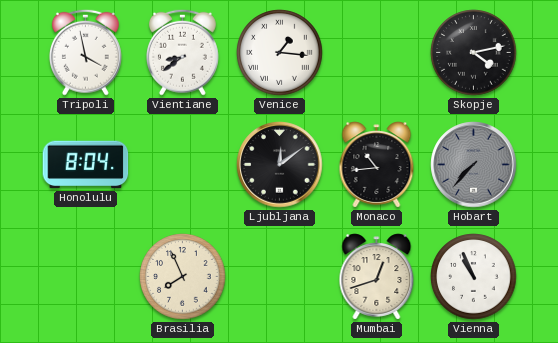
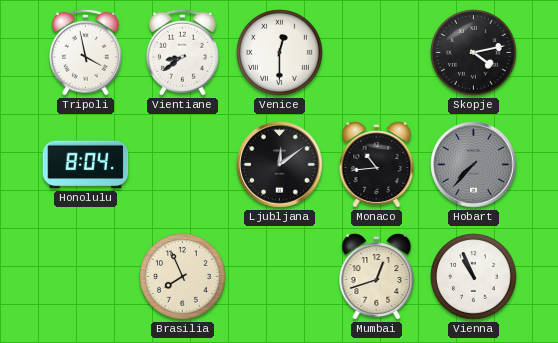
Venice: 1:16 -> 12:30
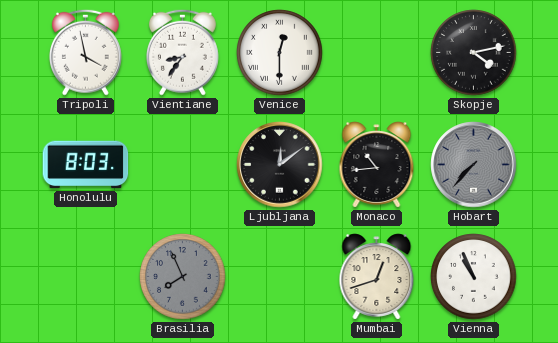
Vientiane: 8:39 -> 8:36
Honolulu: 8:04 -> 8:03
Brasilia dial: cream -> grey
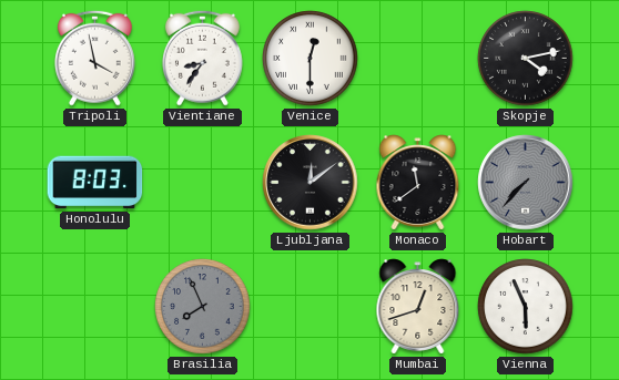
Monaco: 10:44 -> 11:39
Vienna: 10:56 -> 5:56
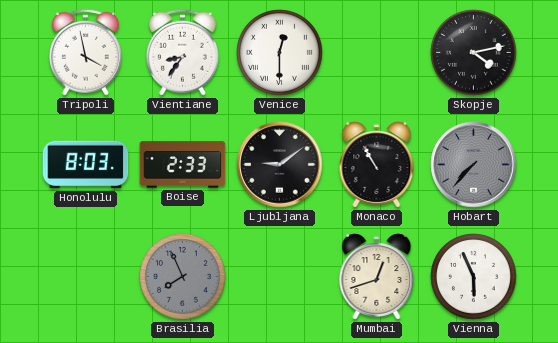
Boise: none -> 2:33
Ljubljana: 12:09 -> 9:09
Monaco: 11:39 -> 10:55
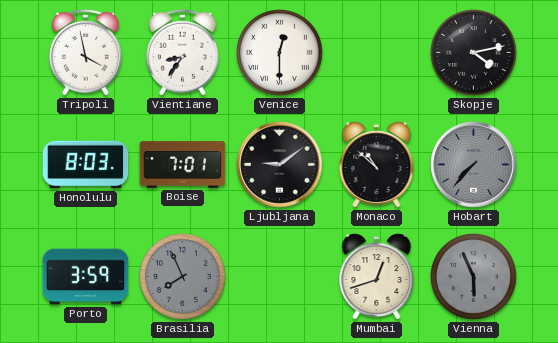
Boise: 2:33 -> 7:01
Monaco: 10:55 -> 10:52
Porto: none -> 3:59
Vienna dial: white -> grey
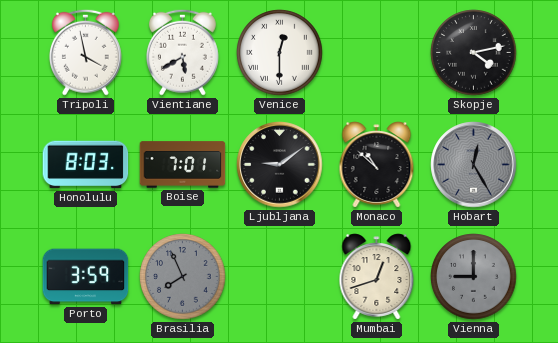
Vientiane: 8:36 -> 5:40
Hobart: 7:37 -> 12:25
Vienna: 5:56 -> 9:00
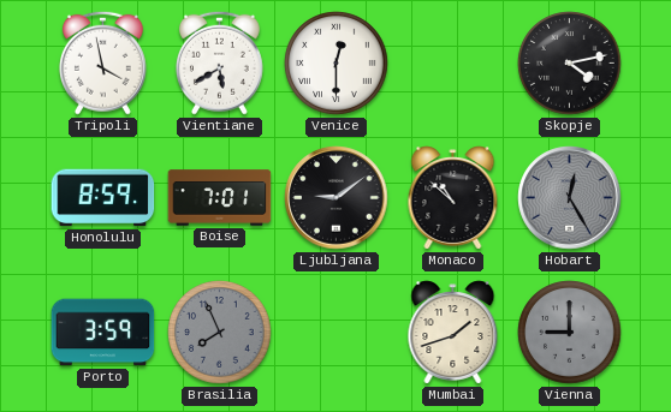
Honolulu: 8:03 -> 8:59
Mumbai: 12:42 -> 1:42
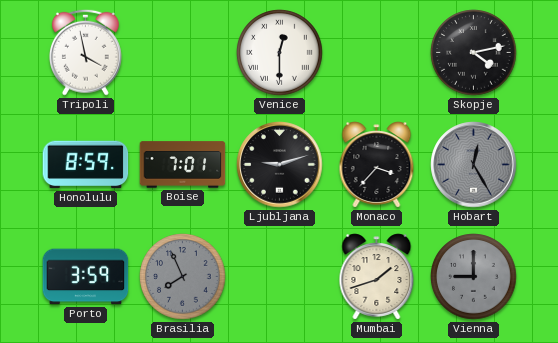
Vientiane: 5:40 -> none
Ljubljana: 9:09 -> 9:12
Monaco: 10:52 -> 3:37
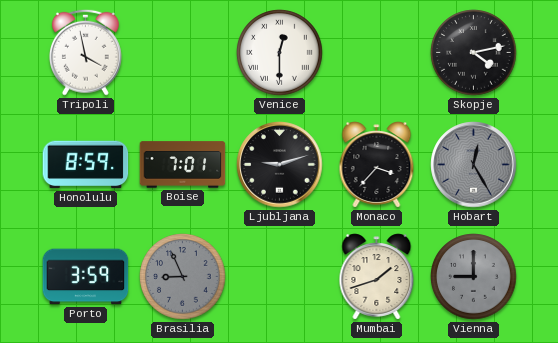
Brasilia: 7:56 -> 8:56
